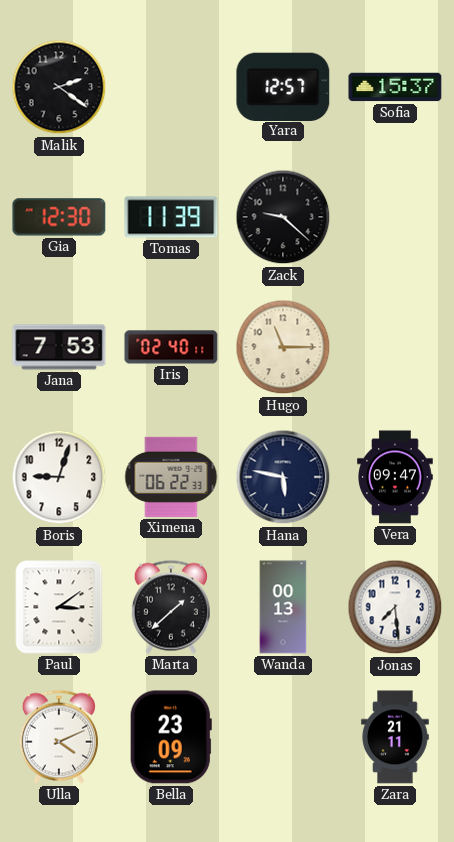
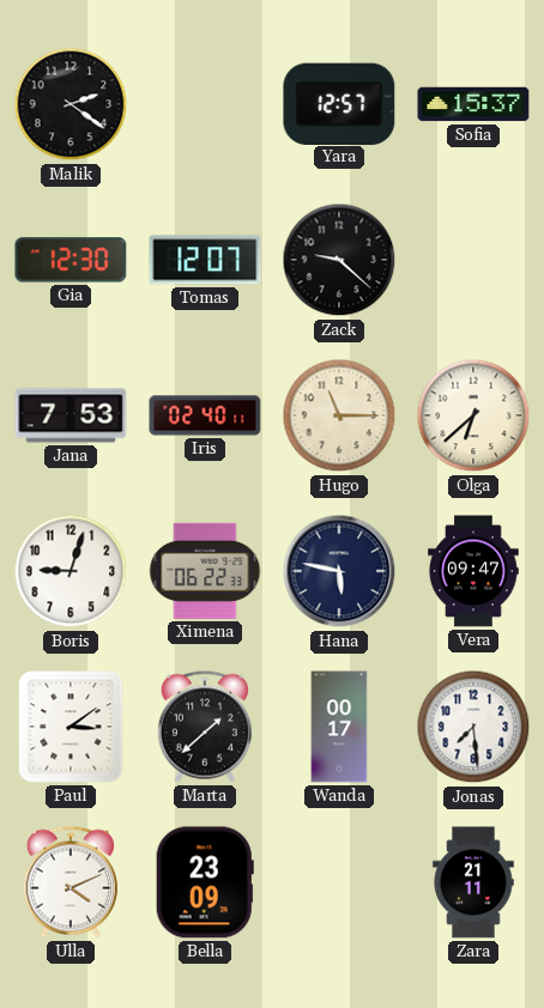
Tomas: 11:39 -> 12:07
Olga: none -> 6:38
Wanda: 00:13 -> 00:17
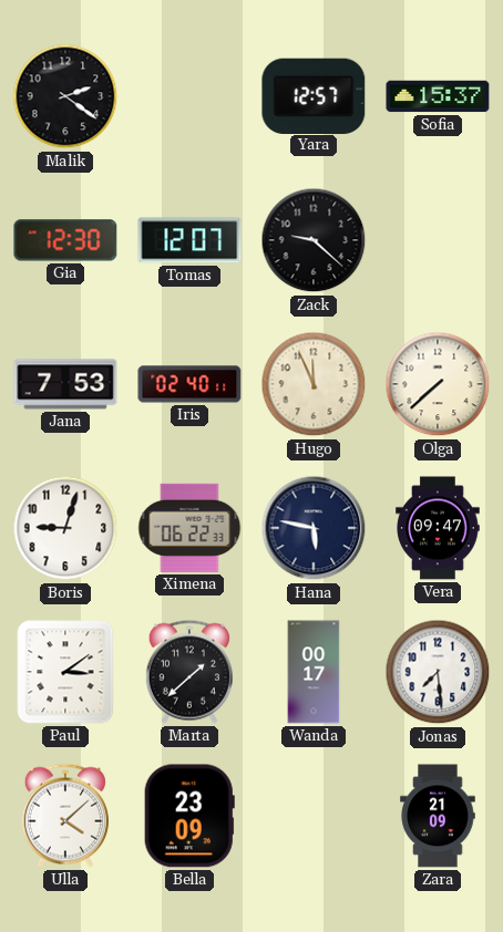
Hugo: 11:15 -> 11:56
Olga: 6:38 -> 7:38
Ulla: 4:11 -> 4:08
Zara: 21:11 -> 21:09
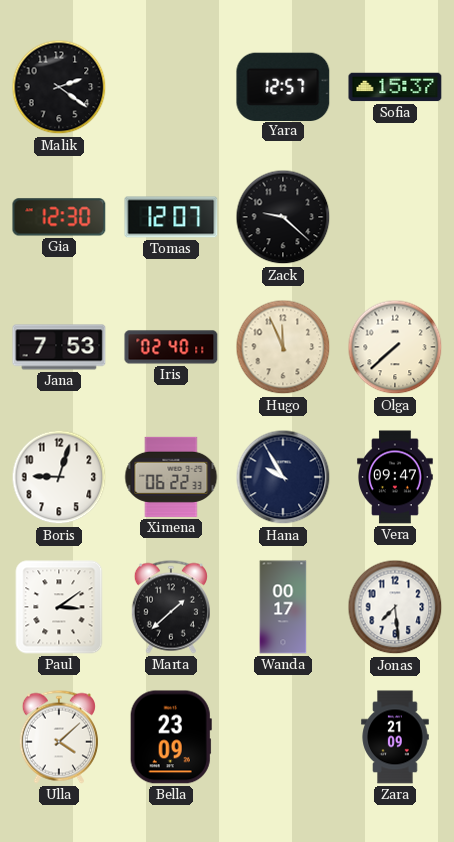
Hana: 5:47 -> 9:55
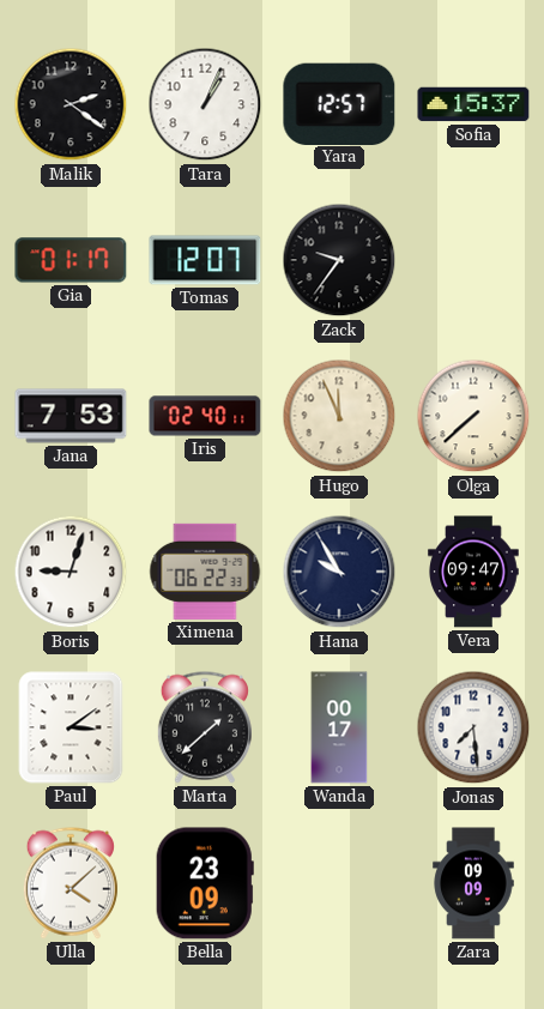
Tara: none -> 1:04
Gia: 12:30 -> 01:17
Zack: 9:22 -> 9:36
Zara: 21:09 -> 09:09
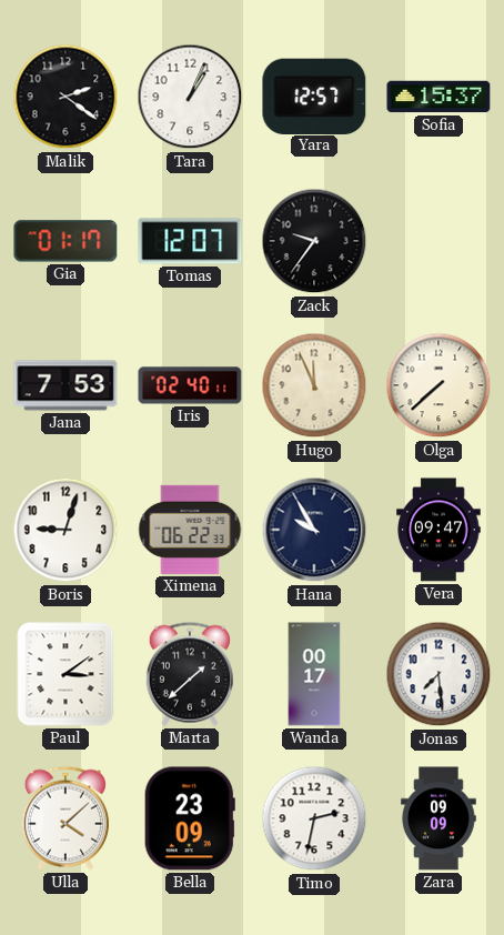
Timo: none -> 2:32
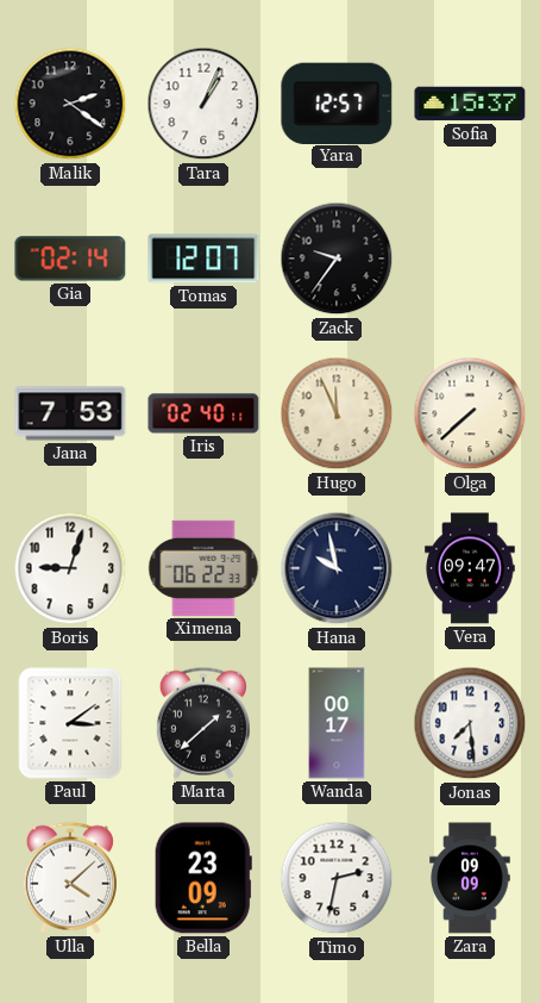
Gia: 01:17 -> 02:14
Hana: 9:55 -> 9:58
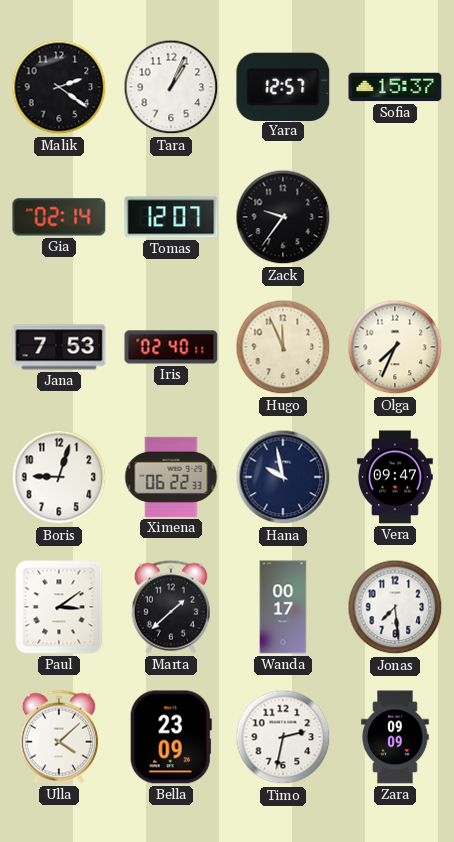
Olga: 7:38 -> 7:34
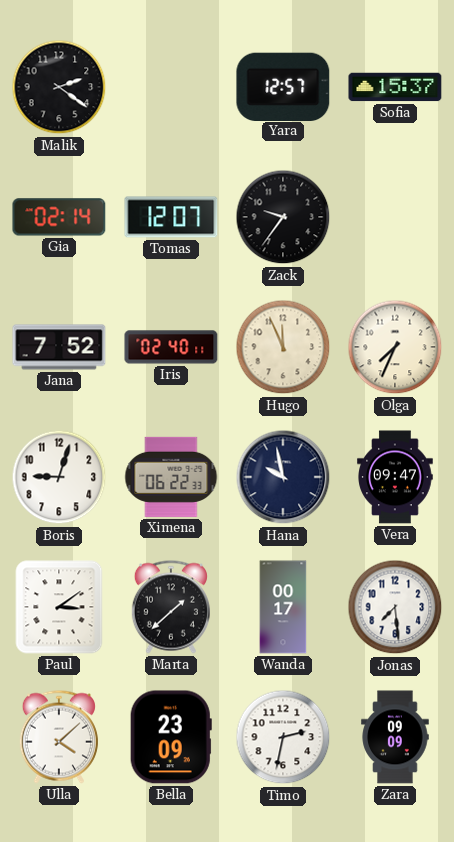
Tara: 1:04 -> none
Jana: 7:53 -> 7:52
